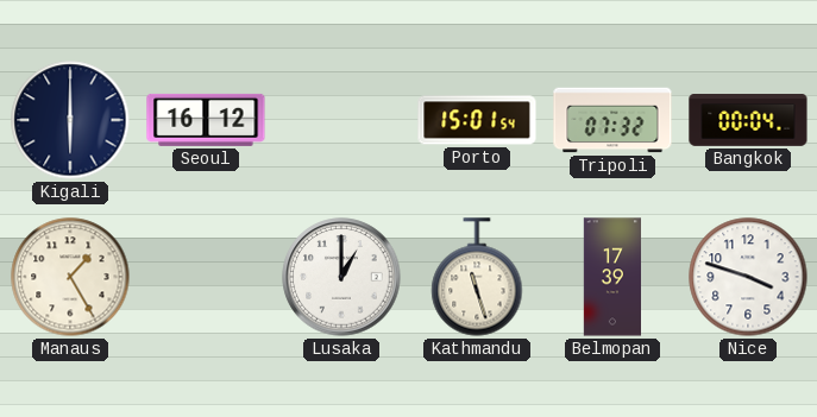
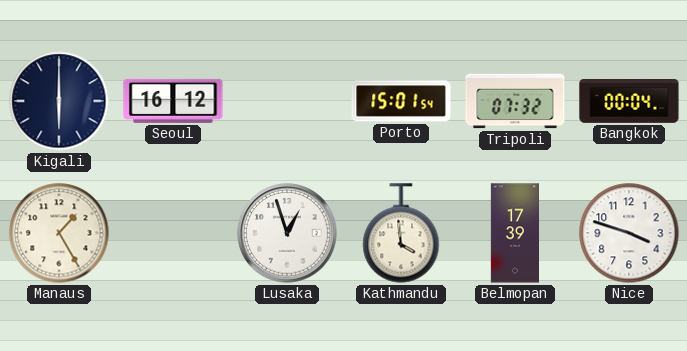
Lusaka: 1:00 -> 12:57
Kathmandu: 11:27 -> 3:59
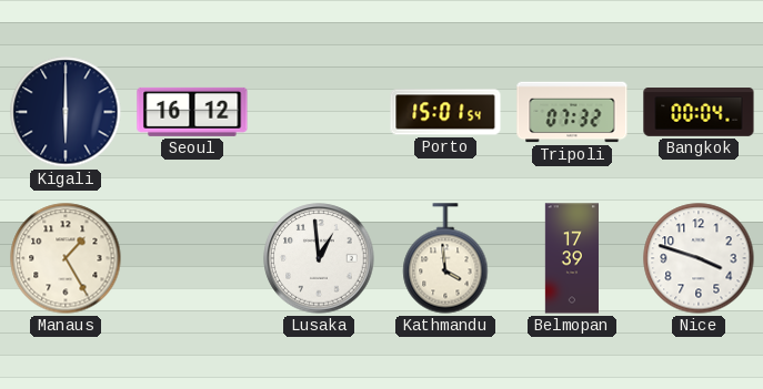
Lusaka: 12:57 -> 12:59
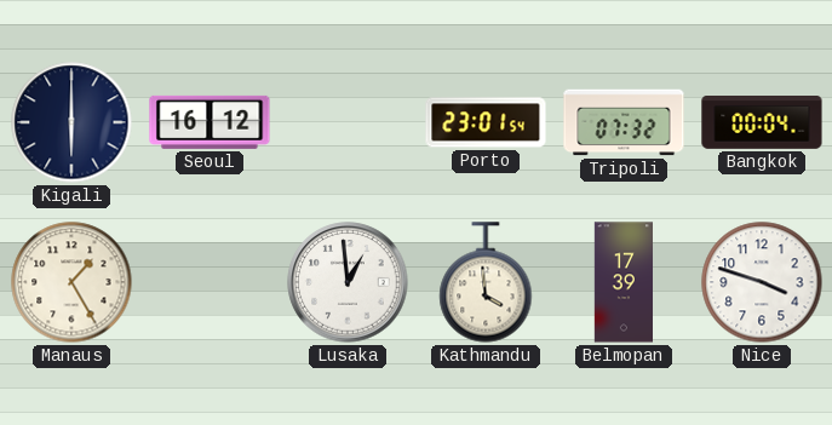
Porto: 15:01 -> 23:01
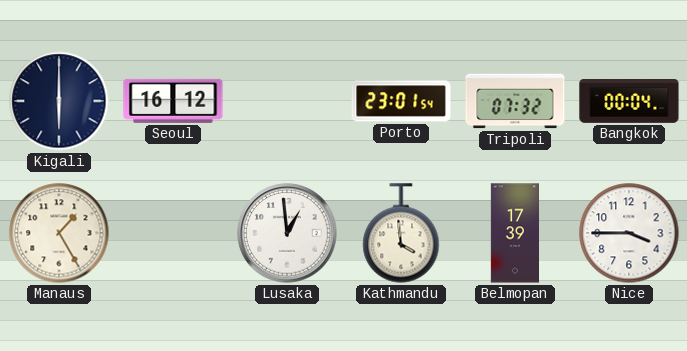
Nice: 3:48 -> 3:45
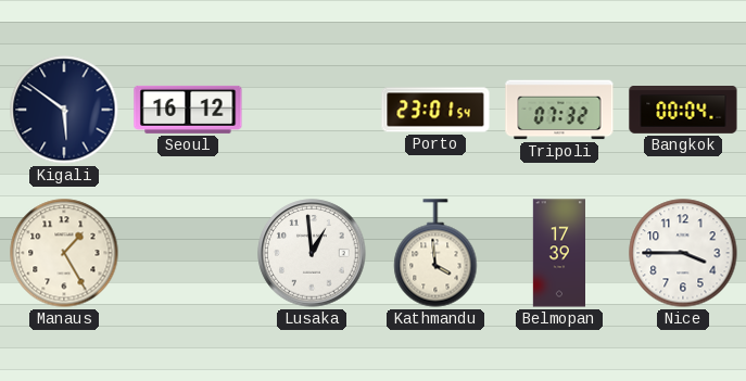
Kigali: 6:00 -> 5:51
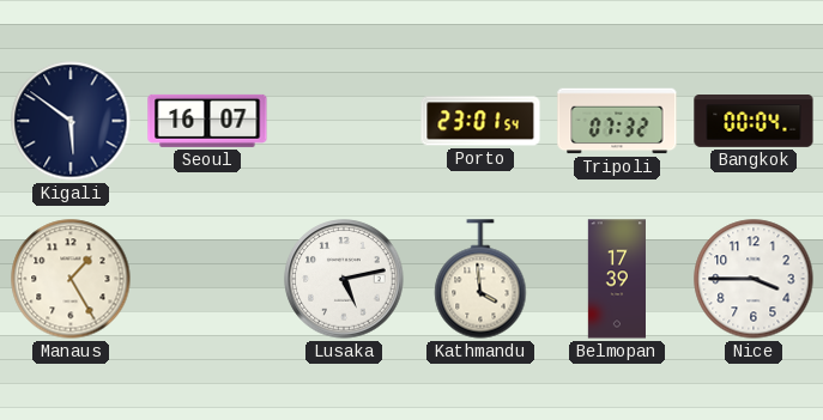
Seoul: 16:12 -> 16:07
Lusaka: 12:59 -> 5:13
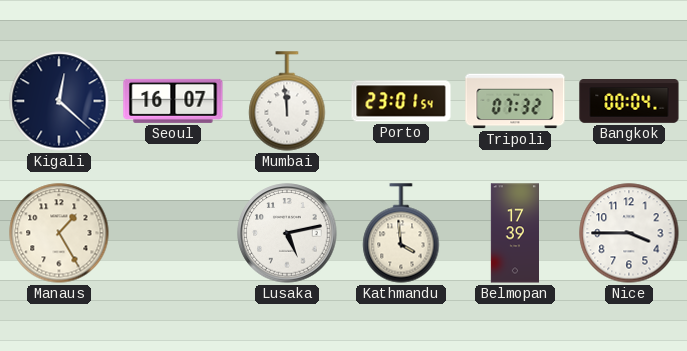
Kigali: 5:51 -> 12:22
Mumbai: none -> 11:59
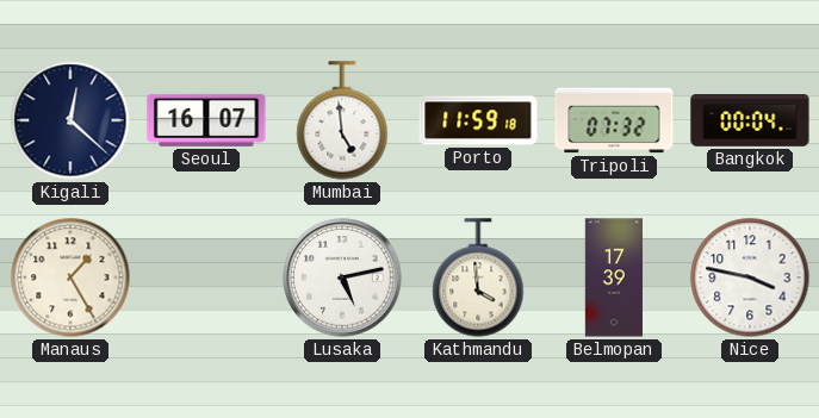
Mumbai: 11:59 -> 4:59
Porto: 23:01 -> 11:59
Nice: 3:45 -> 3:47
